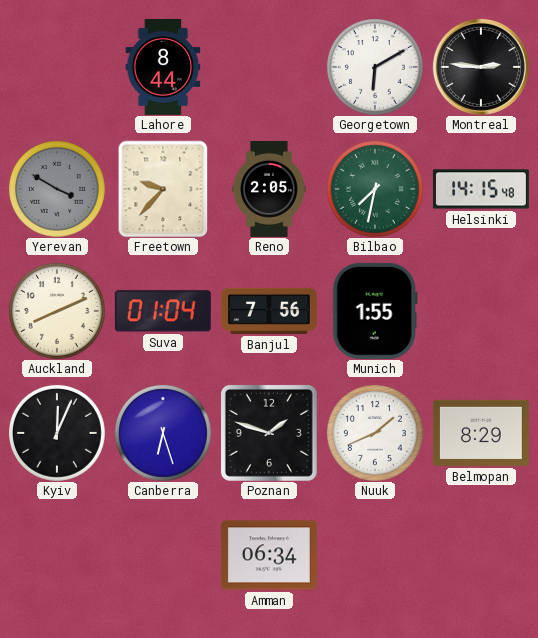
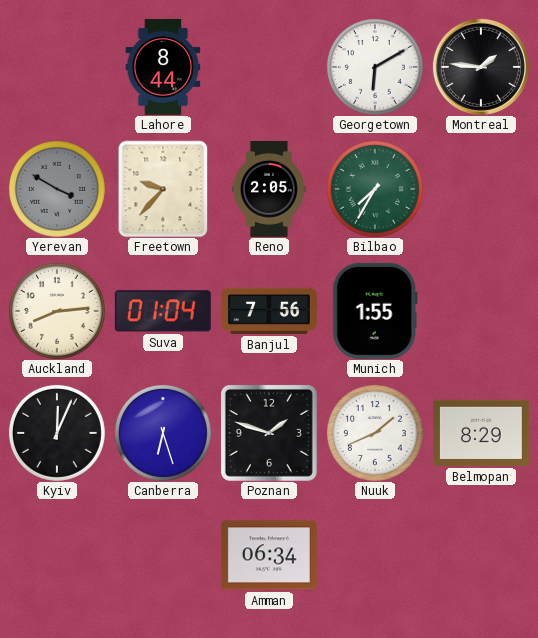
Montreal: 2:46 -> 1:46
Bilbao: 7:32 -> 7:35
Helsinki: 14:15 -> none
Auckland: 8:11 -> 8:14
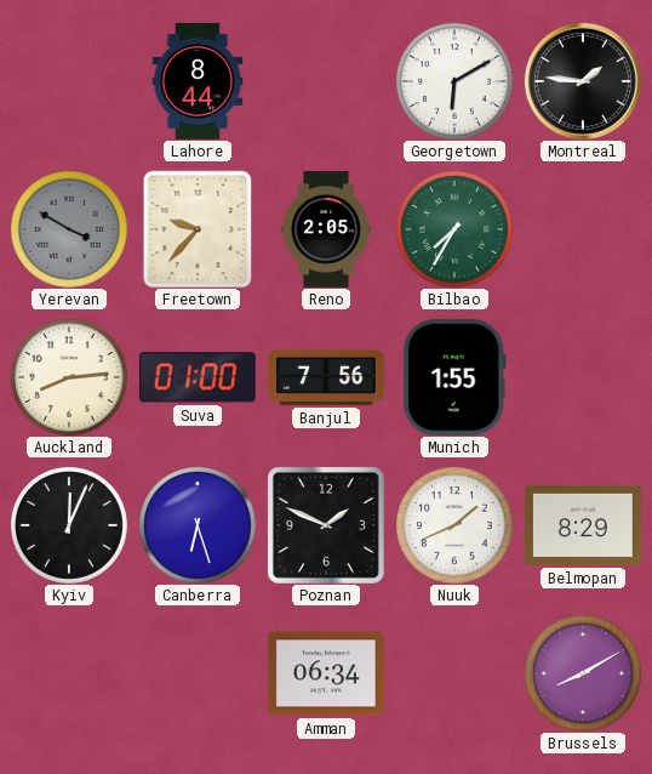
Suva: 01:04 -> 01:00
Poznan: 1:48 -> 1:49
Brussels: none -> 8:10
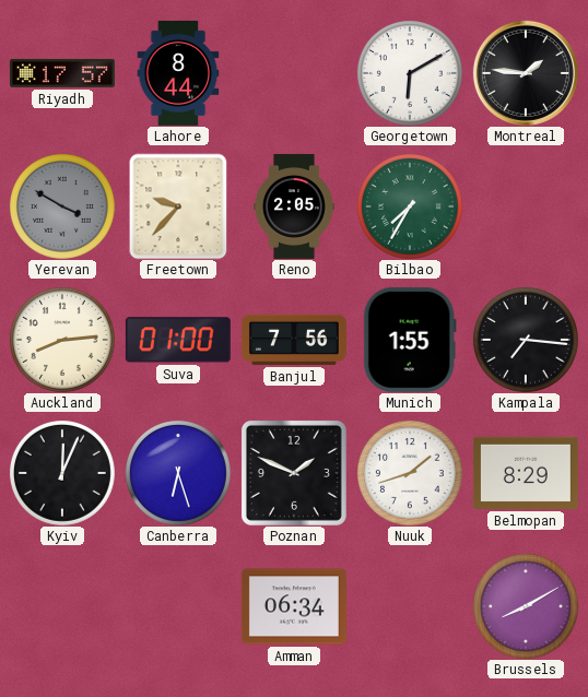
Riyadh: none -> 17:57
Kampala: none -> 7:16
Nuuk: 1:41 -> 1:42
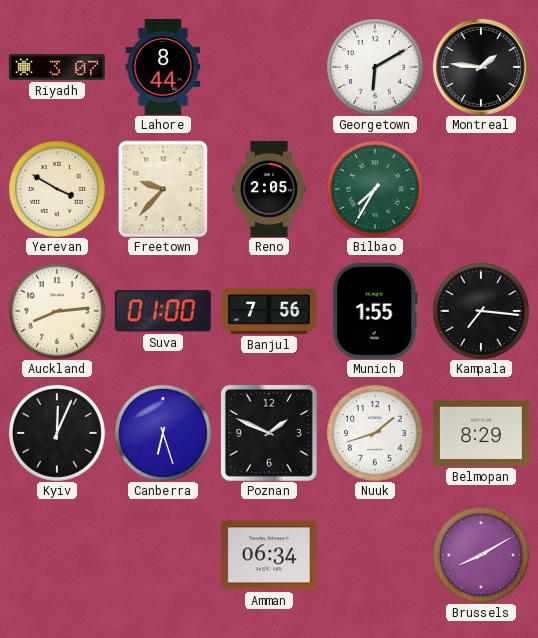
Riyadh: 17:57 -> 3:07
Yerevan dial: grey -> cream
